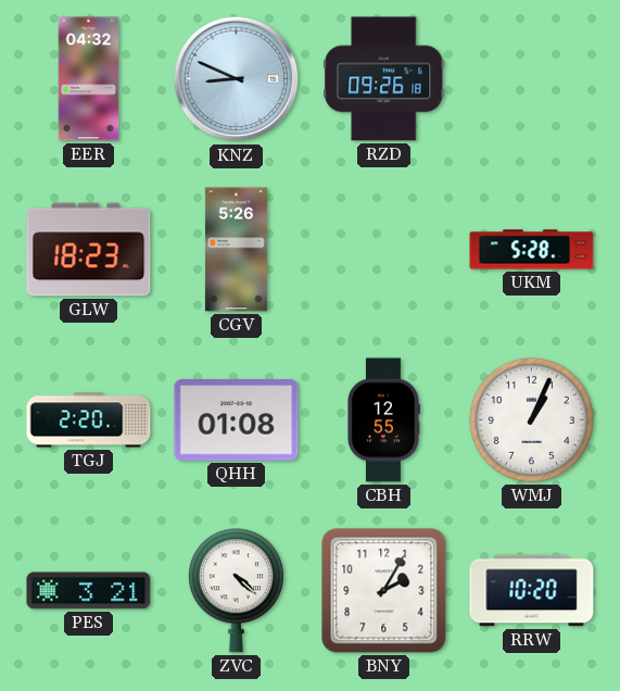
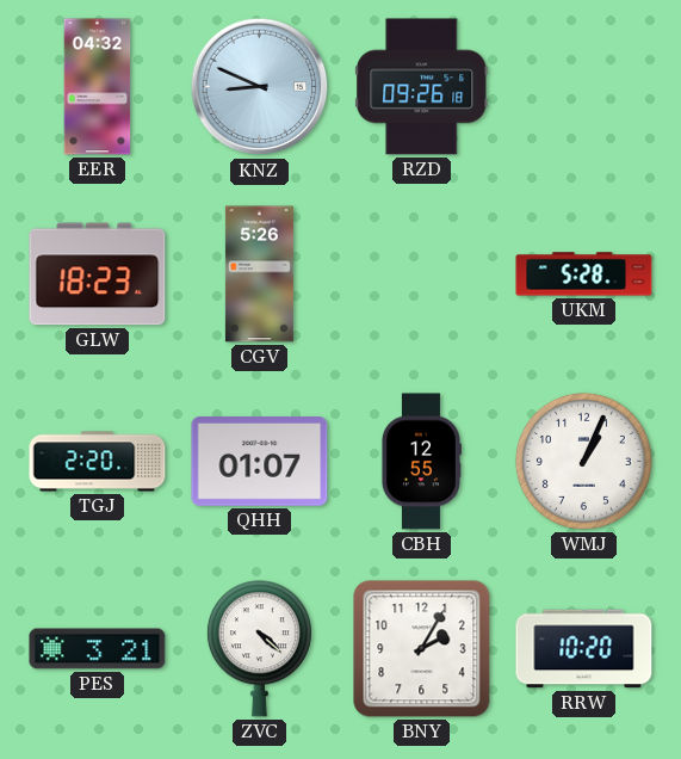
QHH: 01:08 -> 01:07
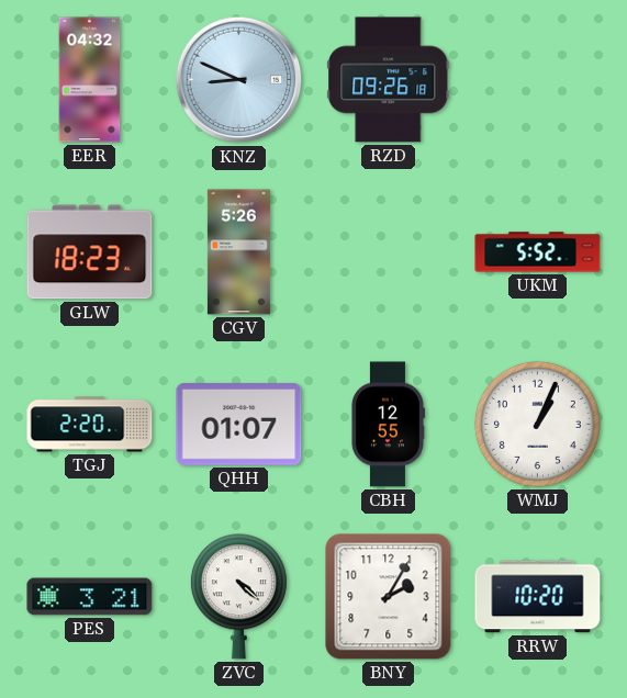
UKM: 5:28 -> 5:52
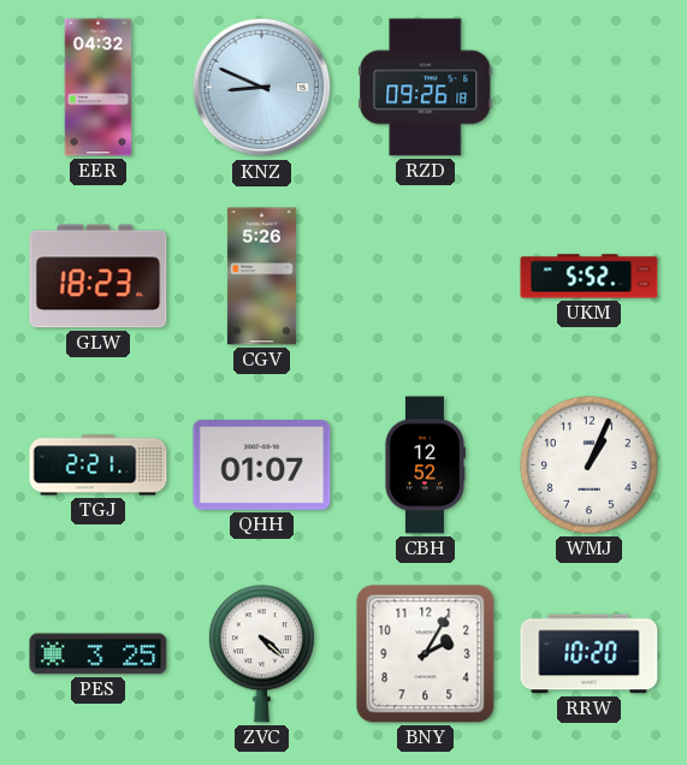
TGJ: 2:20 -> 2:21
CBH: 12:55 -> 12:52
PES: 3:21 -> 3:25
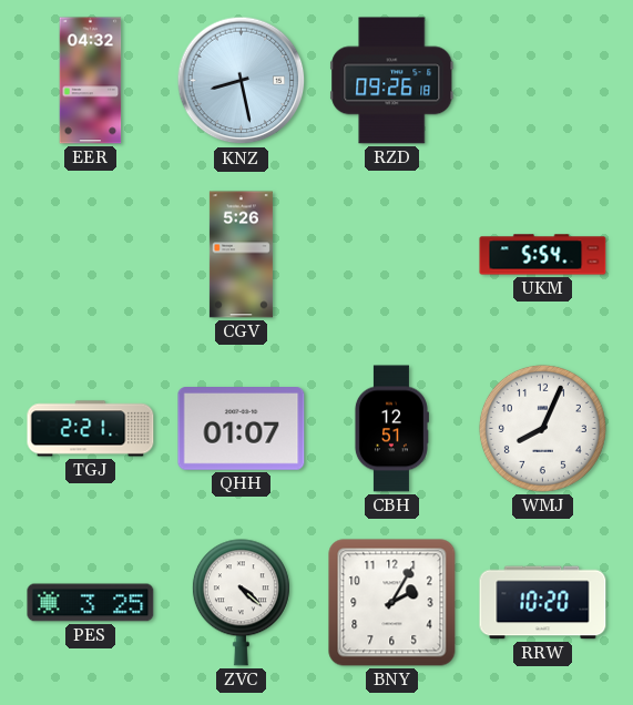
KNZ: 8:49 -> 8:28
GLW: 18:23 -> none
UKM: 5:52 -> 5:54
CBH: 12:52 -> 12:51
WMJ: 1:04 -> 8:04
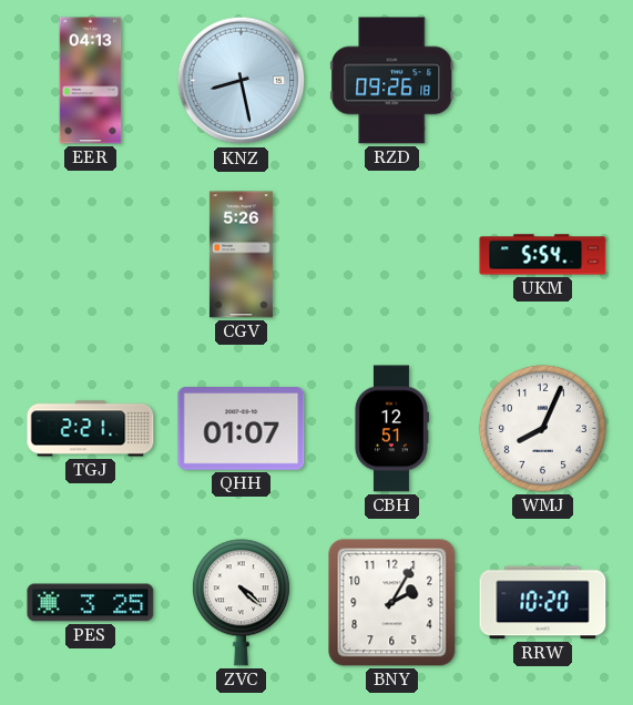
EER: 04:32 -> 04:13
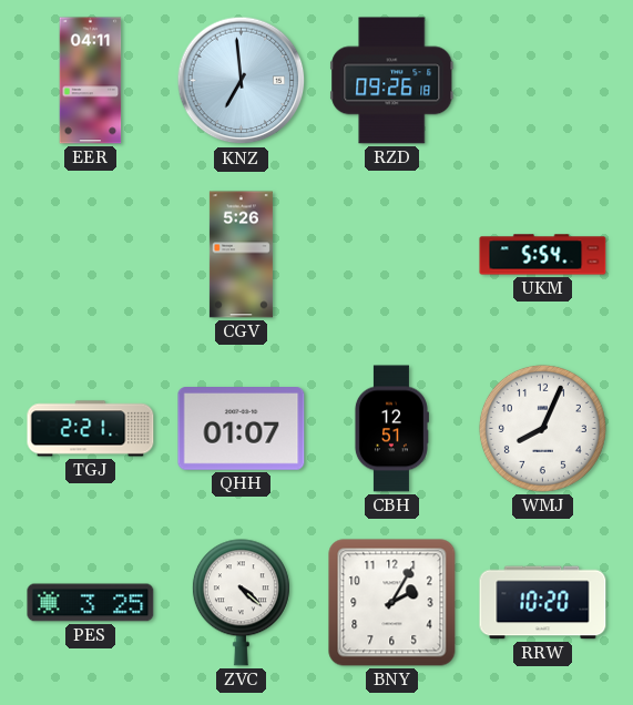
EER: 04:13 -> 04:11
KNZ: 8:28 -> 6:59
